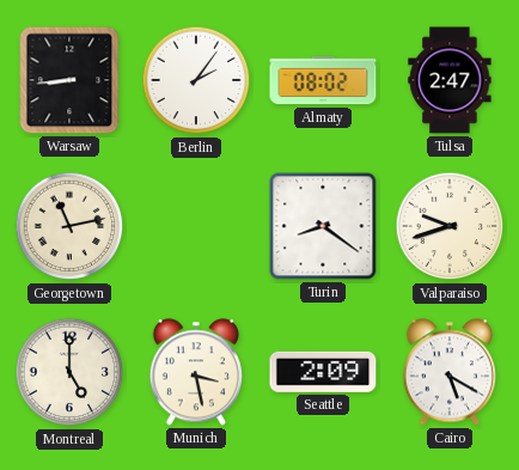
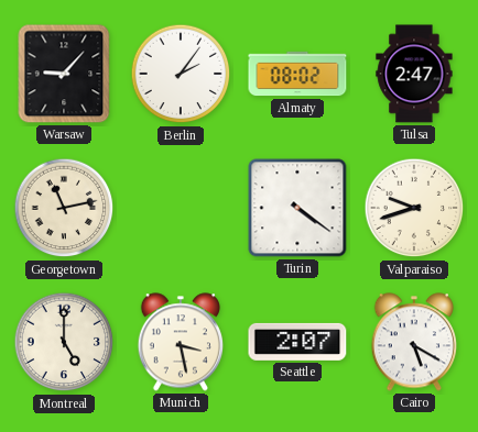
Warsaw: 8:44 -> 9:07
Turin: 8:21 -> 4:21
Seattle: 2:09 -> 2:07
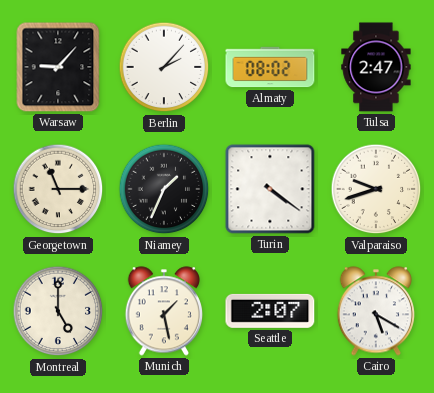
Berlin: 2:06 -> 2:07
Georgetown: 11:13 -> 11:15
Niamey: none -> 1:34
Munich: 3:28 -> 1:28
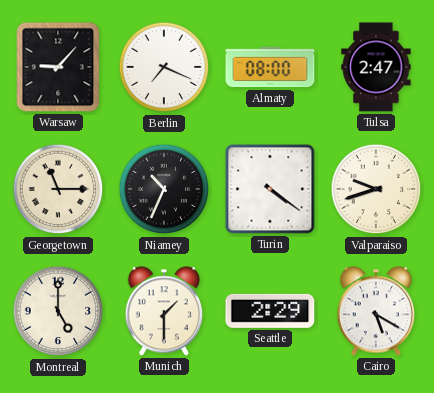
Berlin: 2:07 -> 7:19
Almaty: 08:02 -> 08:00
Niamey: 1:34 -> 10:34
Munich: 1:28 -> 1:30
Seattle: 2:07 -> 2:29
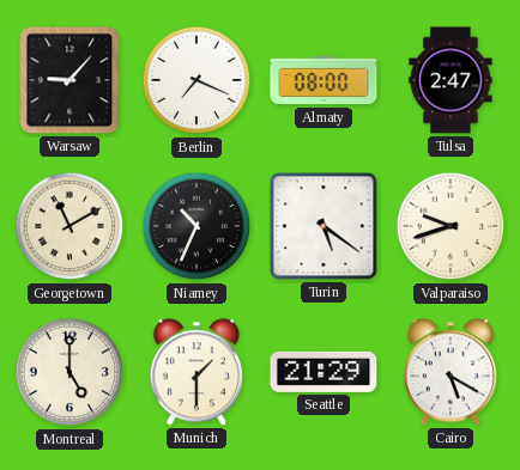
Georgetown: 11:15 -> 11:10
Turin: 4:21 -> 5:21
Seattle: 2:29 -> 21:29
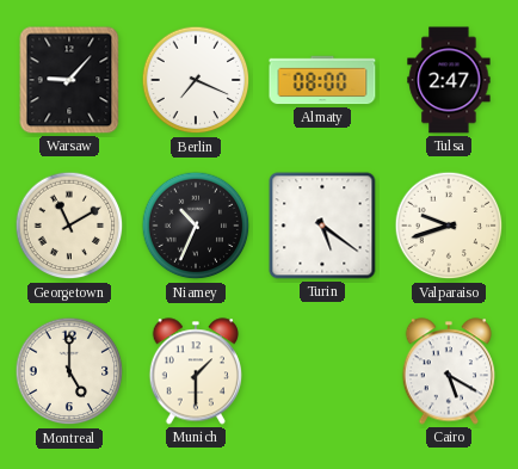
Seattle: 21:29 -> none
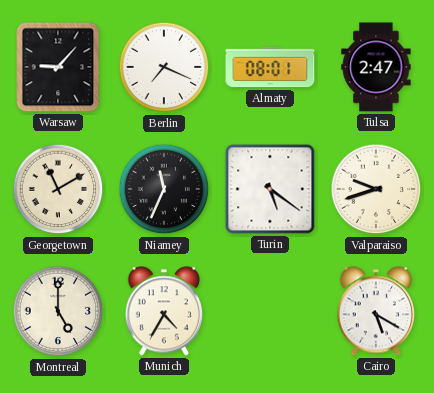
Almaty: 08:00 -> 08:01
Niamey: 10:34 -> 11:34
Munich: 1:30 -> 4:35
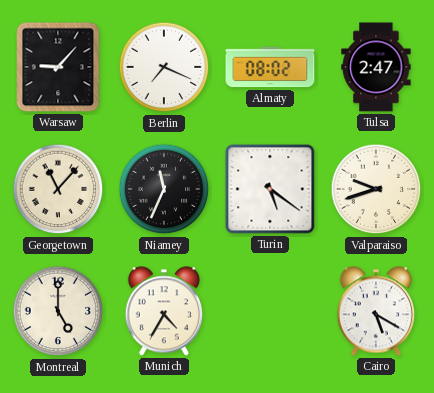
Almaty: 08:01 -> 08:02
Georgetown: 11:10 -> 11:07
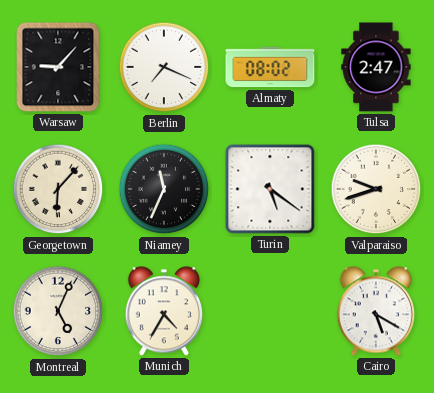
Georgetown: 11:07 -> 6:07
Montreal: 5:00 -> 5:04
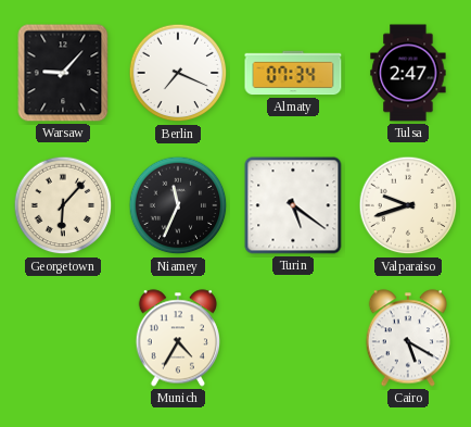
Almaty: 08:02 -> 07:34
Montreal: 5:04 -> none
